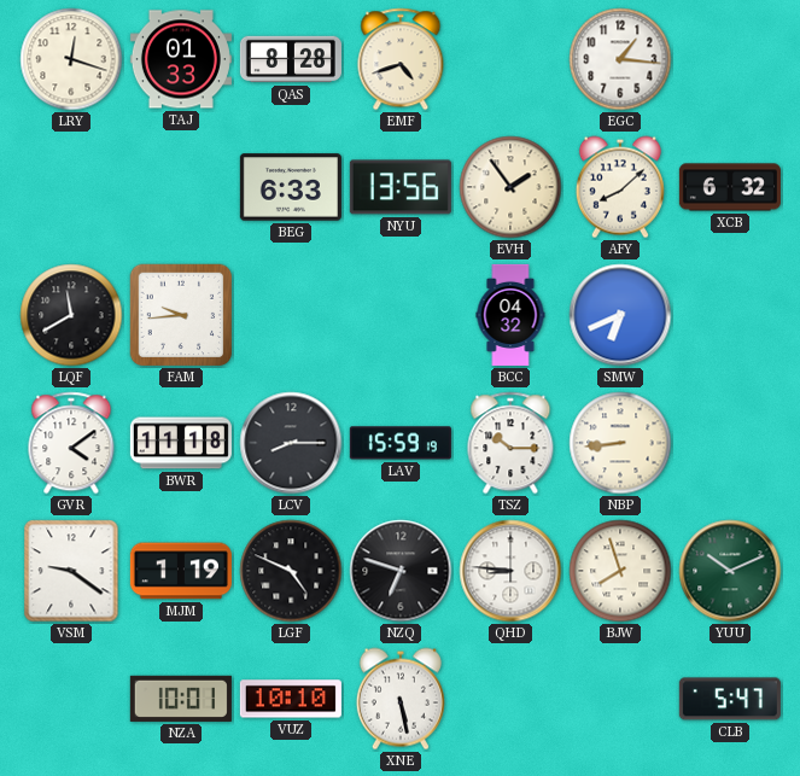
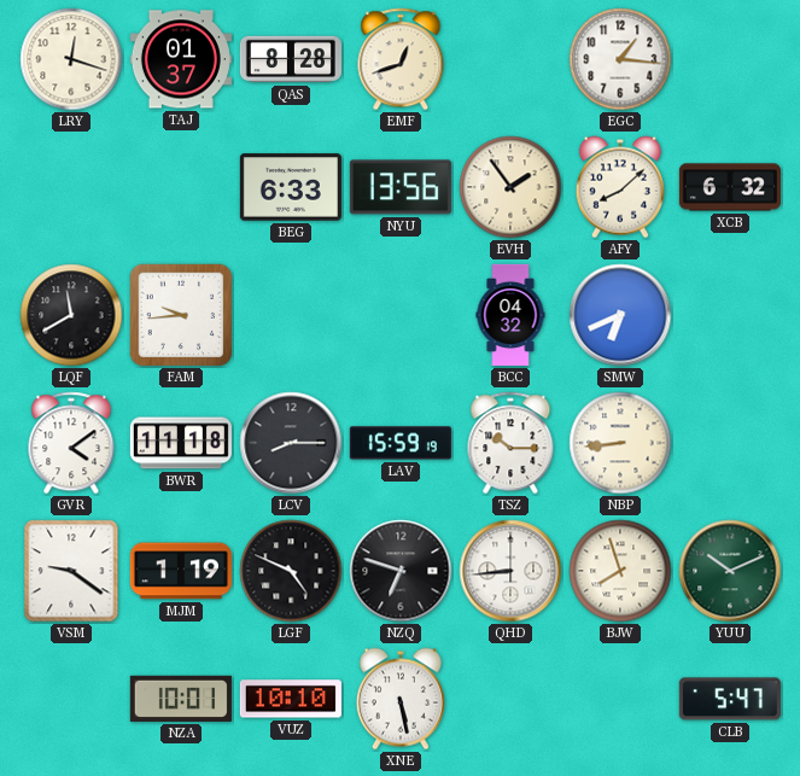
TAJ: 01:33 -> 01:37
EMF: 4:42 -> 12:42
QHD: 8:46 -> 8:44
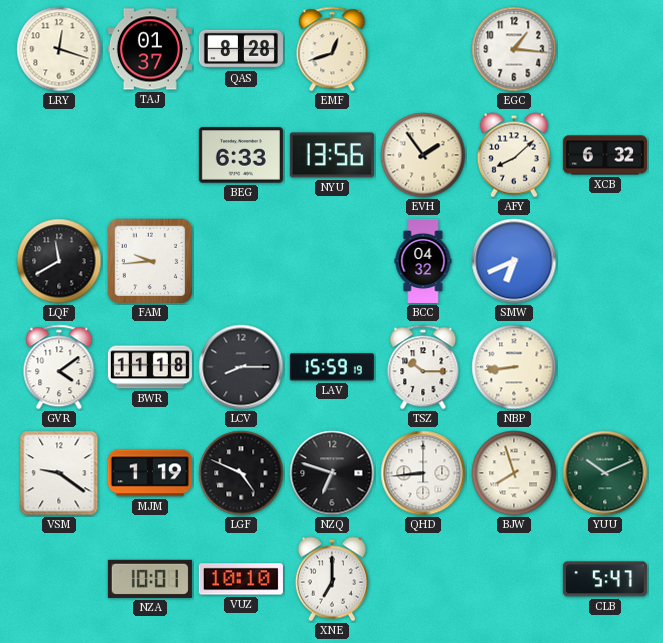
XNE: 5:28 -> 7:00
